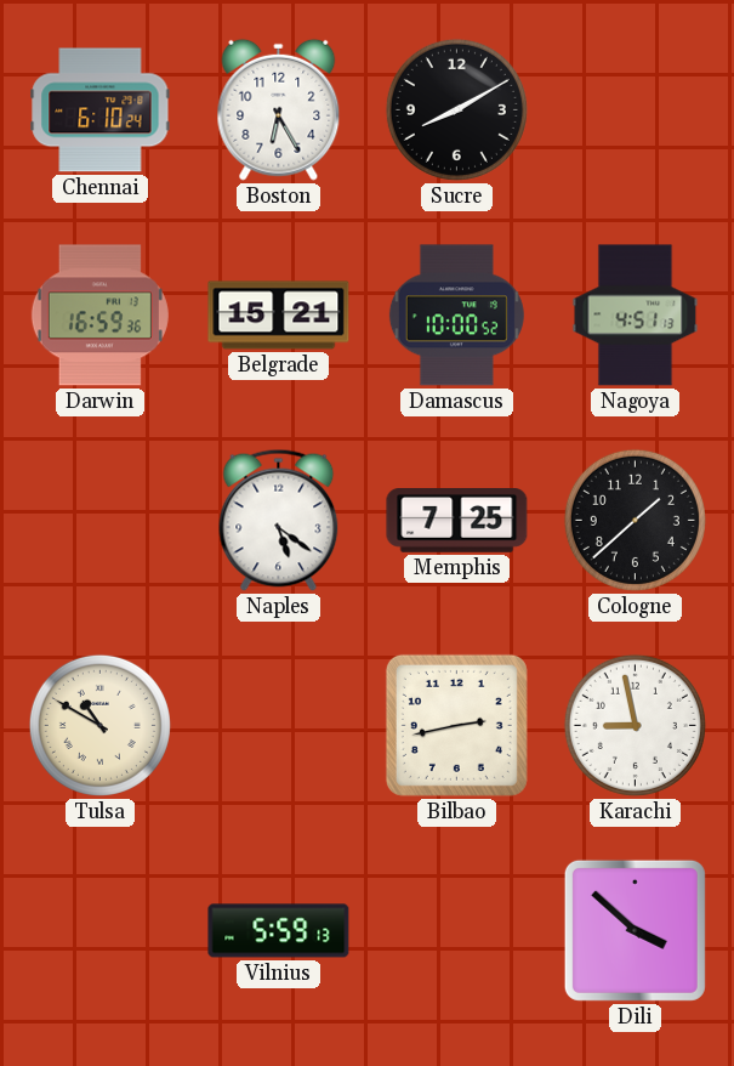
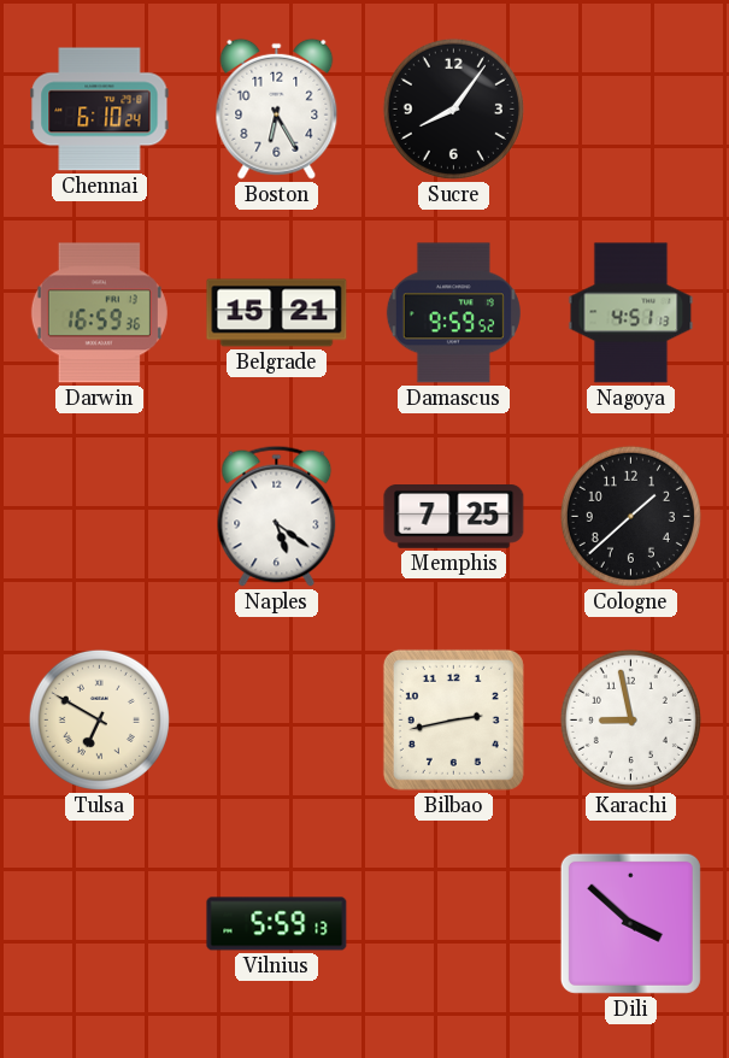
Sucre: 8:10 -> 8:06
Damascus: 10:00 -> 9:59
Tulsa: 10:50 -> 6:50
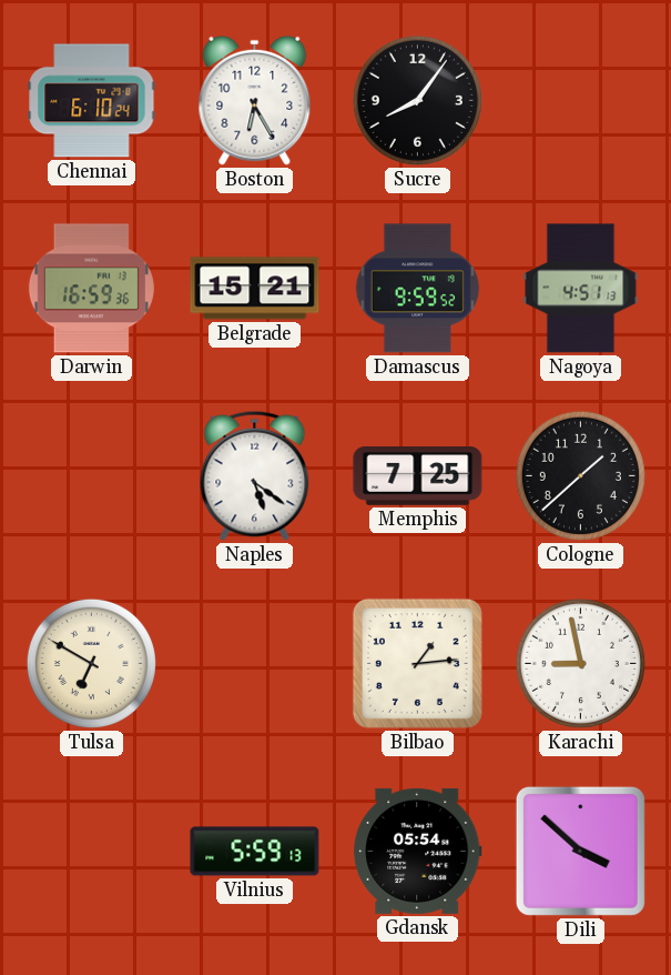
Bilbao: 2:43 -> 1:14
Gdansk: none -> 05:54
